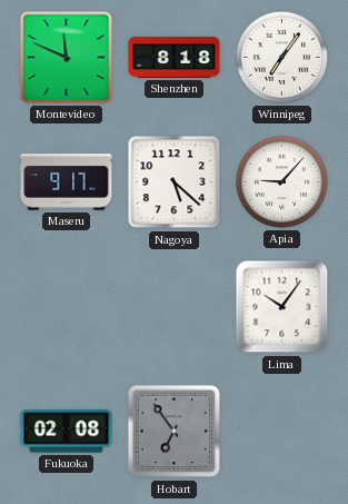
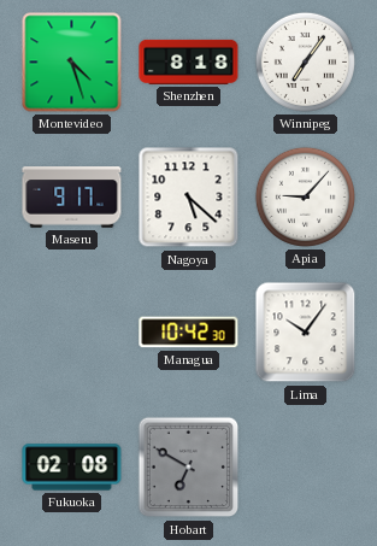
Montevideo: 11:49 -> 4:27
Managua: none -> 10:42
Hobart: 6:54 -> 6:50
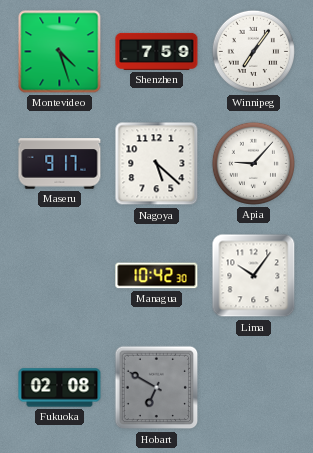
Shenzhen: 8:18 -> 7:59
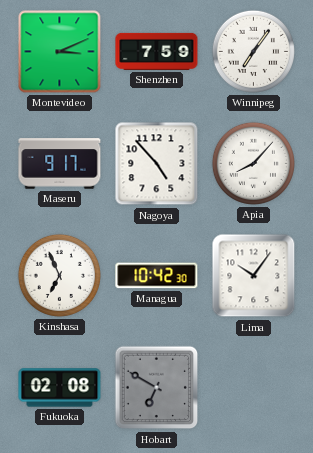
Montevideo: 4:27 -> 3:11
Nagoya: 5:22 -> 4:53
Apia: 9:07 -> 8:07
Kinshasa: none -> 6:56
